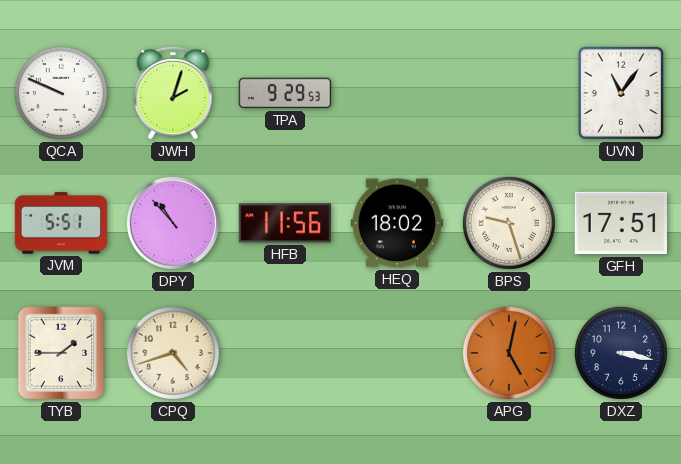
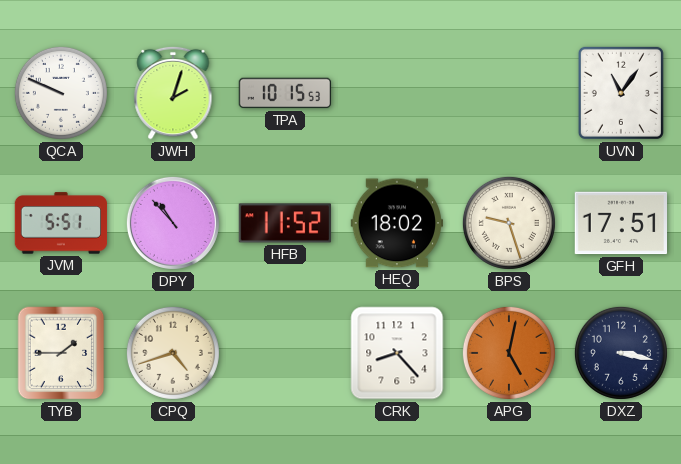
TPA: 9:29 -> 10:15
HFB: 11:56 -> 11:52
CRK: none -> 8:23
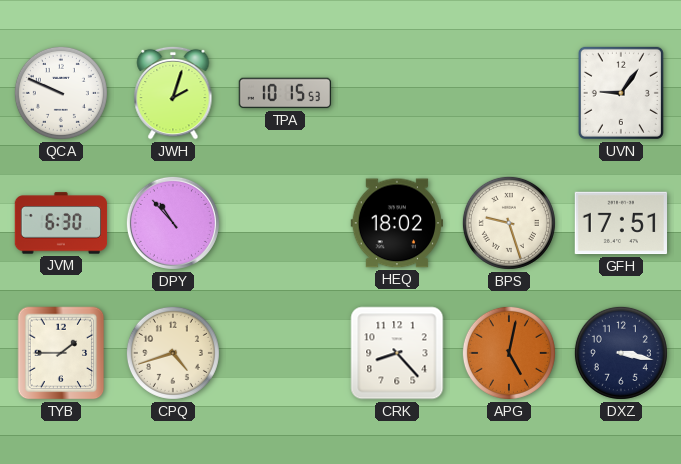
UVN: 11:06 -> 9:06
JVM: 5:51 -> 6:30
HFB: 11:52 -> none
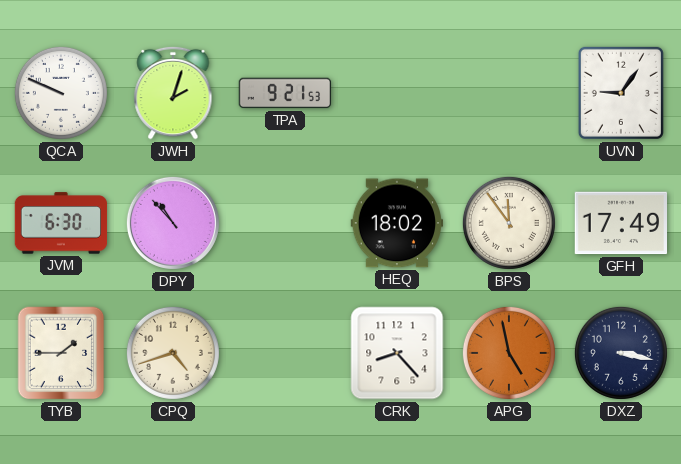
TPA: 10:15 -> 9:21
BPS: 9:27 -> 11:54
GFH: 17:51 -> 17:49
APG: 5:02 -> 4:58
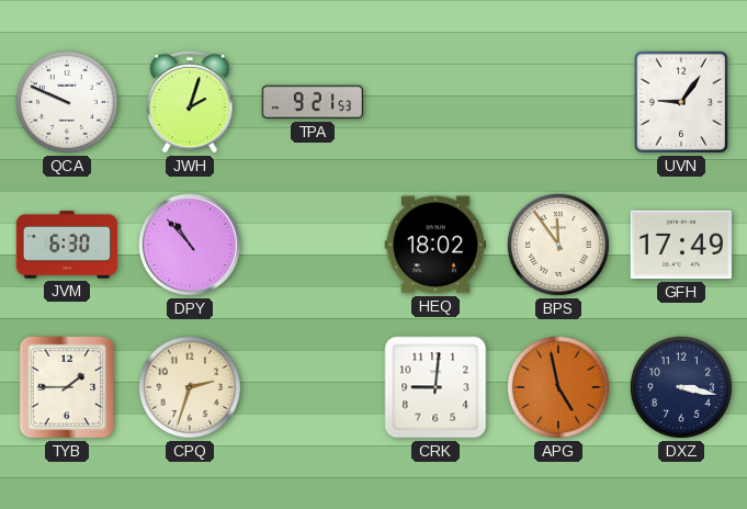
CPQ: 4:42 -> 2:33
CRK: 8:23 -> 9:01
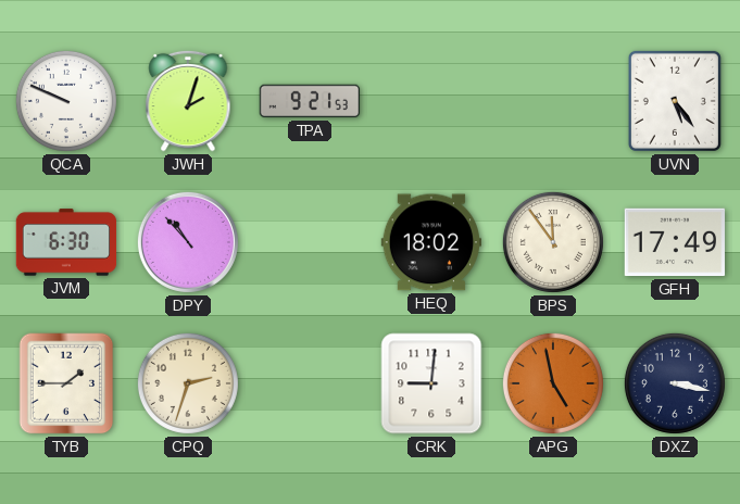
UVN: 9:06 -> 5:24
